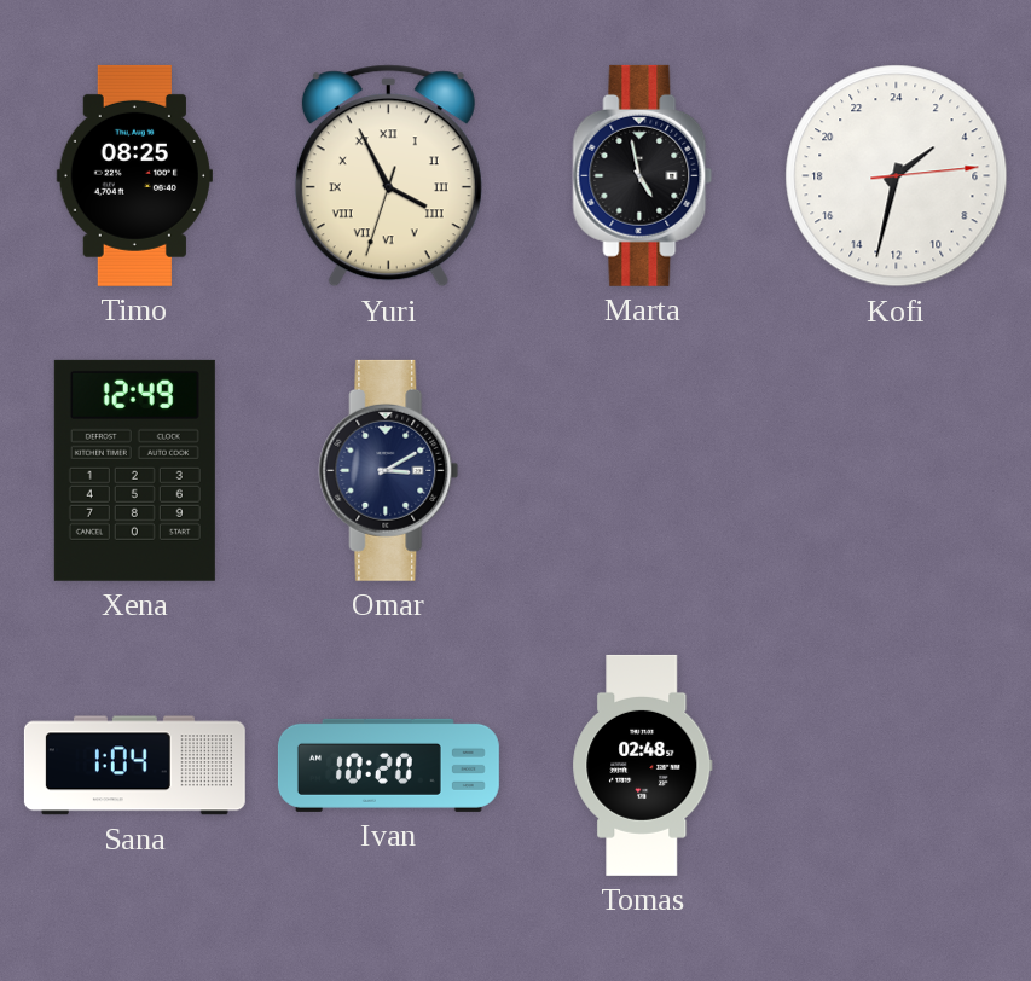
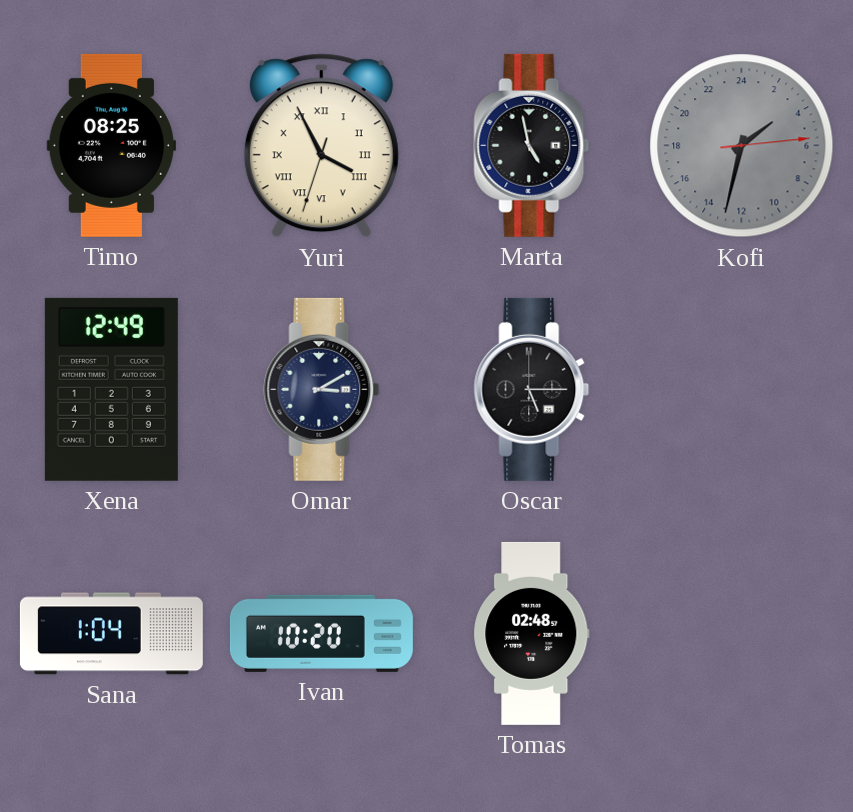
Kofi dial: white -> grey
Oscar: none -> 5:15
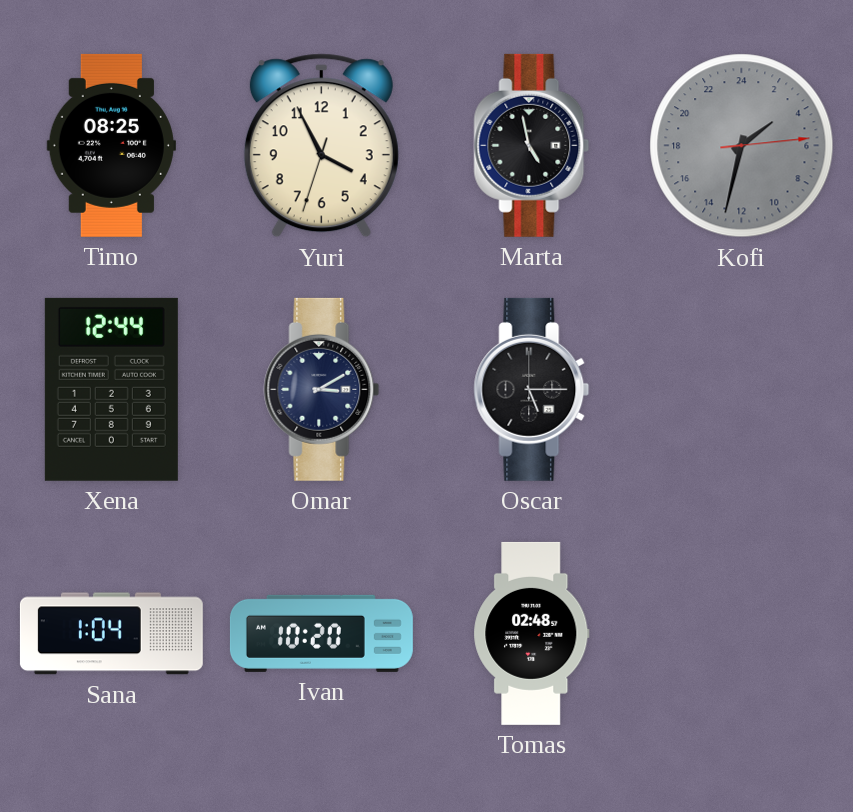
Yuri numerals: Roman -> Arabic
Xena: 12:49 -> 12:44
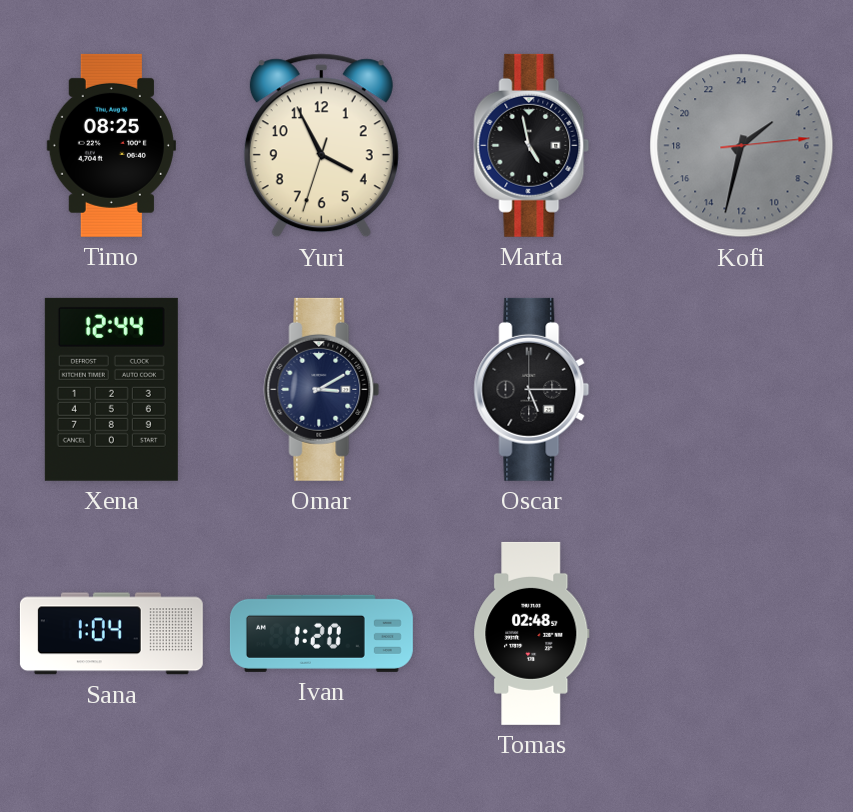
Ivan: 10:20 -> 1:20
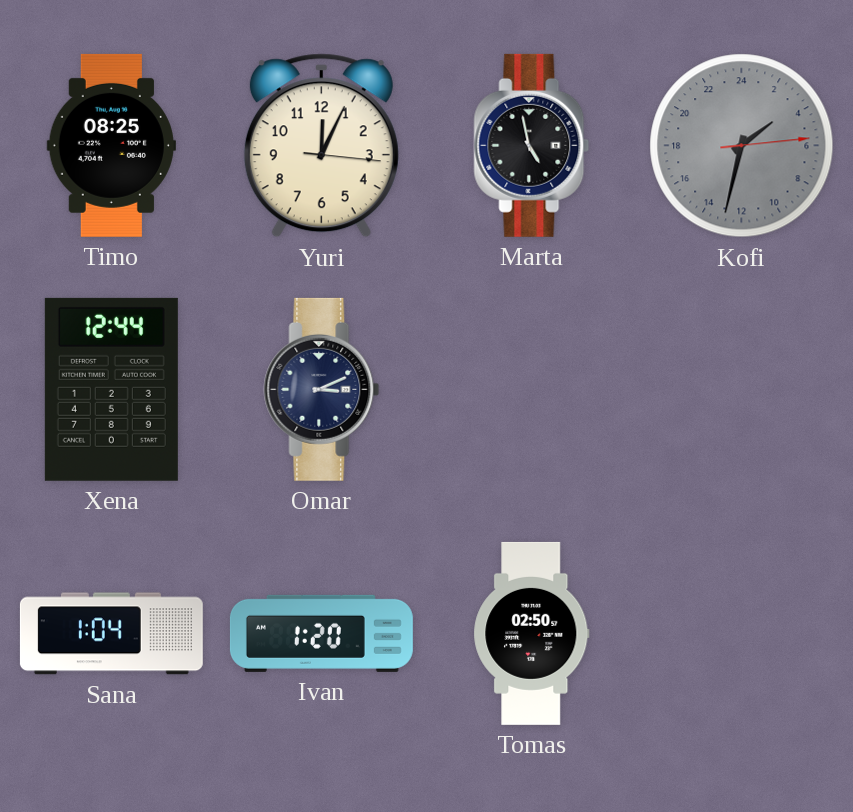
Yuri: 3:55 -> 12:04
Omar: 3:10 -> 3:11
Oscar: 5:15 -> none
Tomas: 02:48 -> 02:50
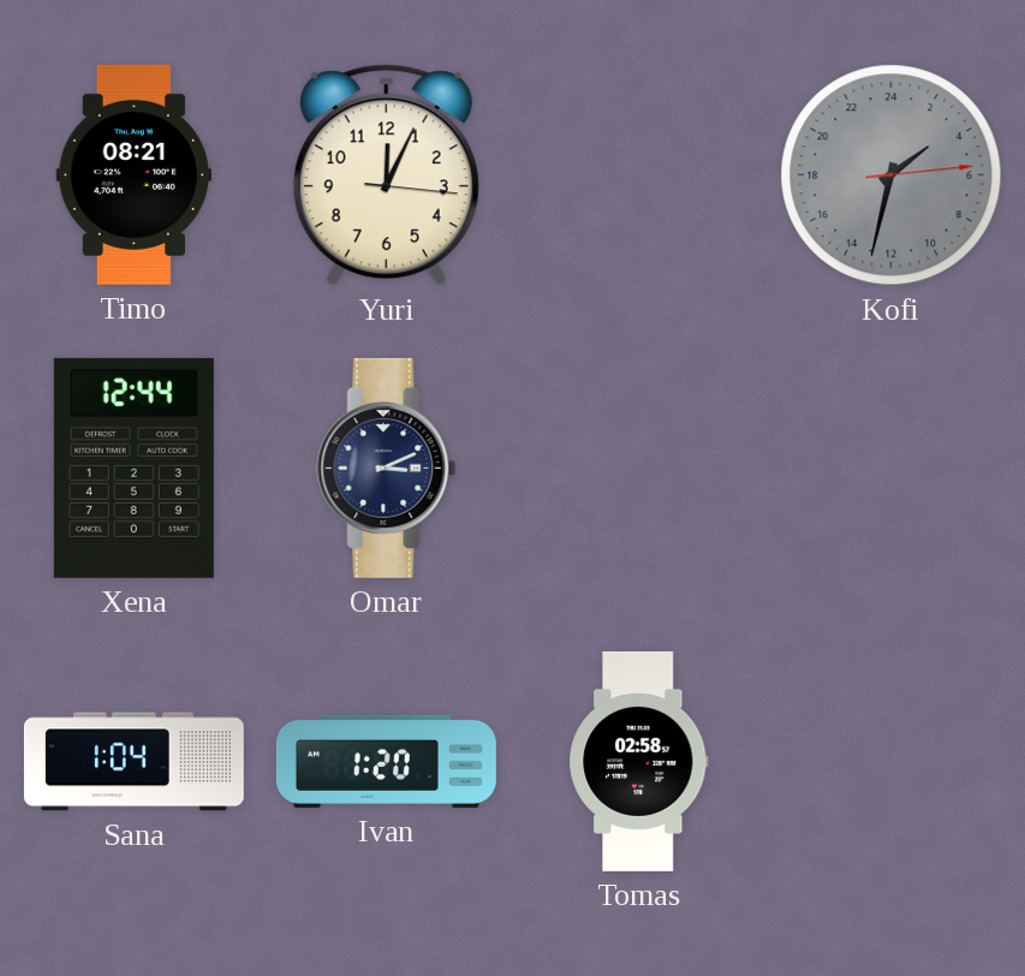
Timo: 08:25 -> 08:21
Marta: 4:58 -> none
Tomas: 02:50 -> 02:58
